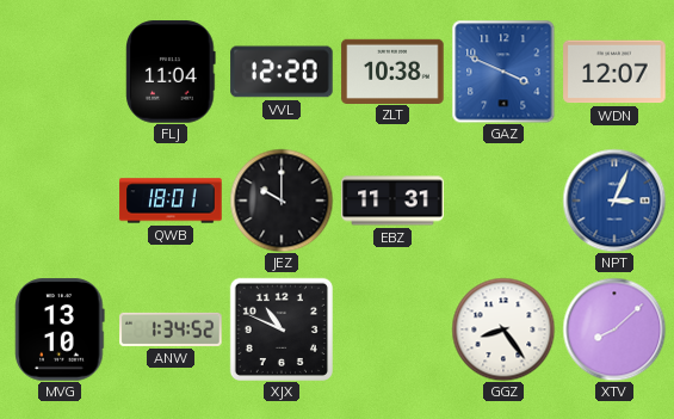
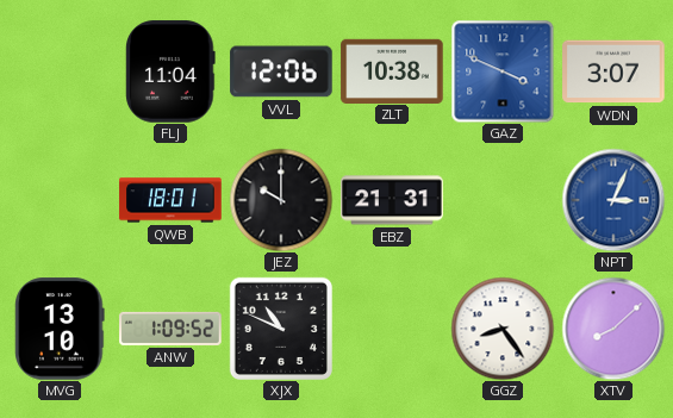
VVL: 12:20 -> 12:06
WDN: 12:07 -> 3:07
EBZ: 11:31 -> 21:31
ANW: 1:34 -> 1:09
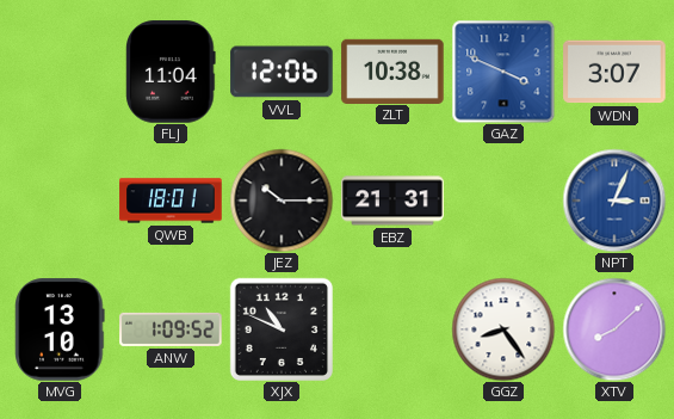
JEZ: 10:00 -> 10:15
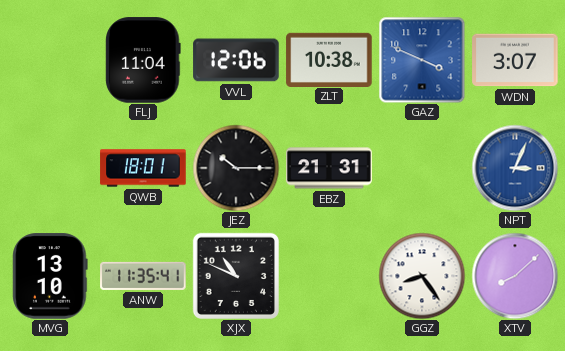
ANW: 1:09 -> 11:35
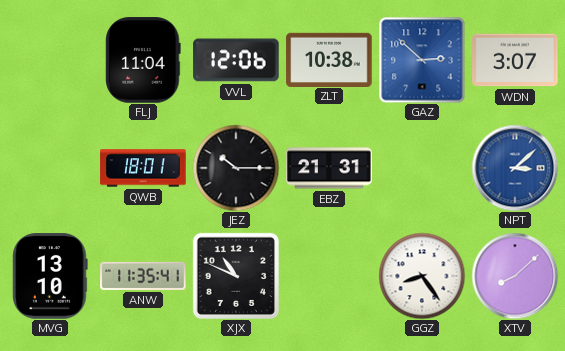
GAZ: 3:49 -> 2:52
NPT: 3:04 -> 3:08
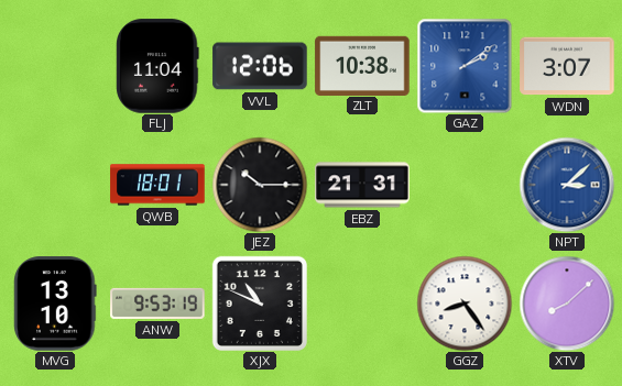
GAZ: 2:52 -> 2:09
ANW: 11:35 -> 9:53
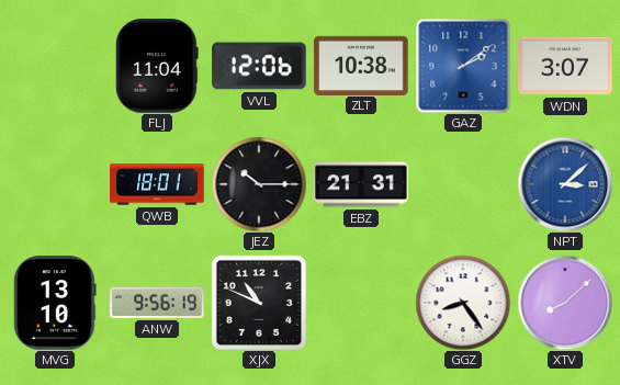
ANW: 9:53 -> 9:56
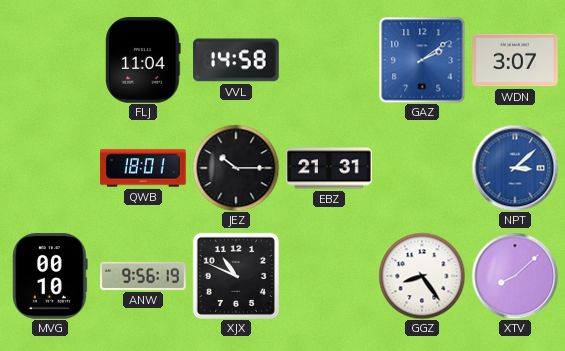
VVL: 12:06 -> 14:58
ZLT: 10:38 -> none
MVG: 13:10 -> 00:10
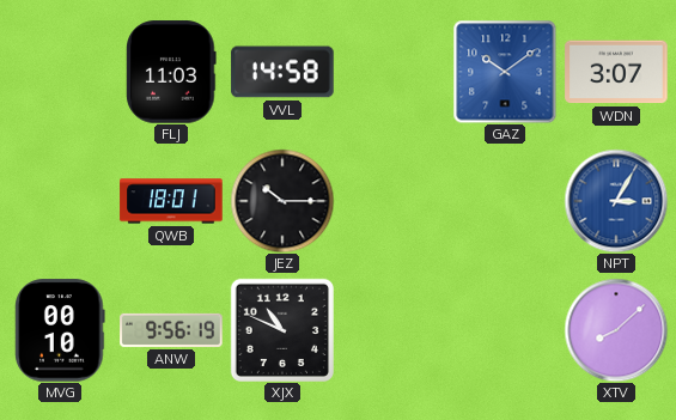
FLJ: 11:04 -> 11:03
GAZ: 2:09 -> 10:09
EBZ: 21:31 -> none
NPT: 3:08 -> 3:05
GGZ: 8:24 -> none
